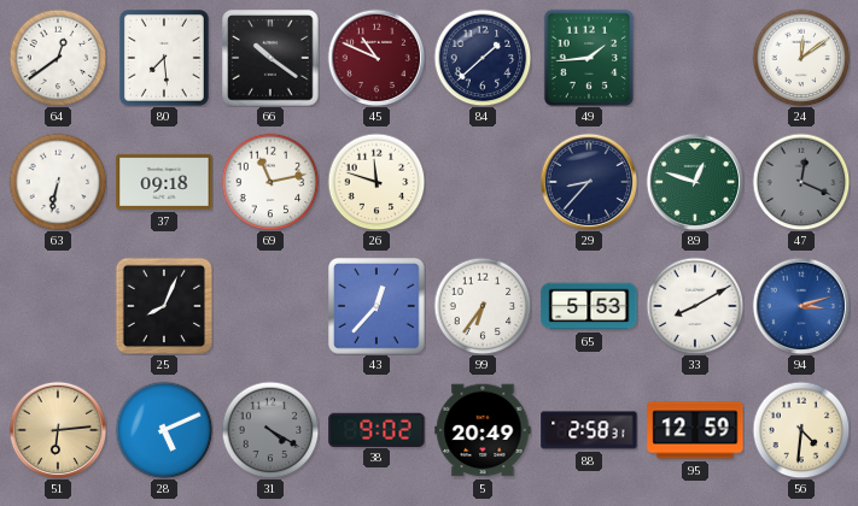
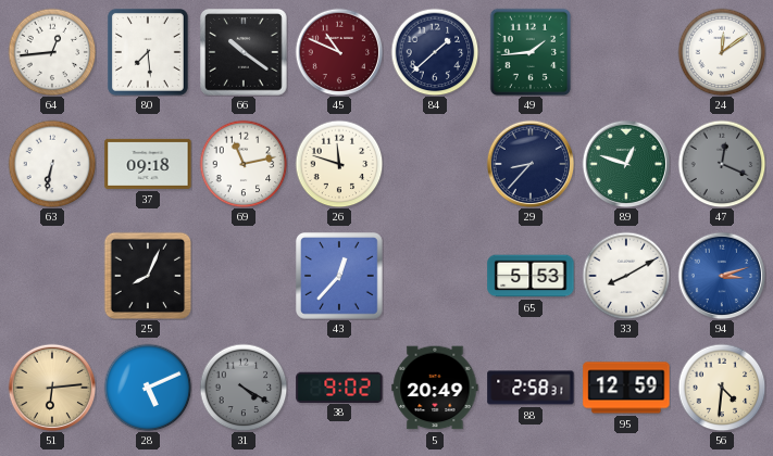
64: 12:39 -> 12:44
99: 6:36 -> none
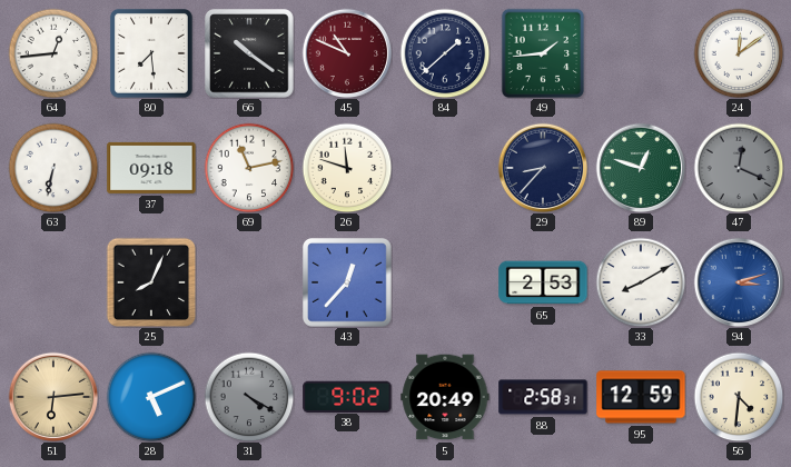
65: 5:53 -> 2:53
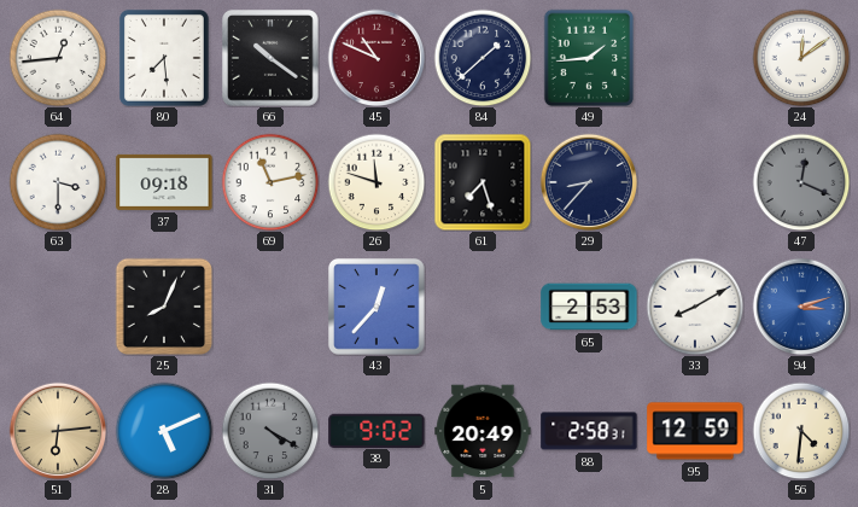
63: 6:32 -> 3:30
61: none -> 7:27
89: 12:48 -> none
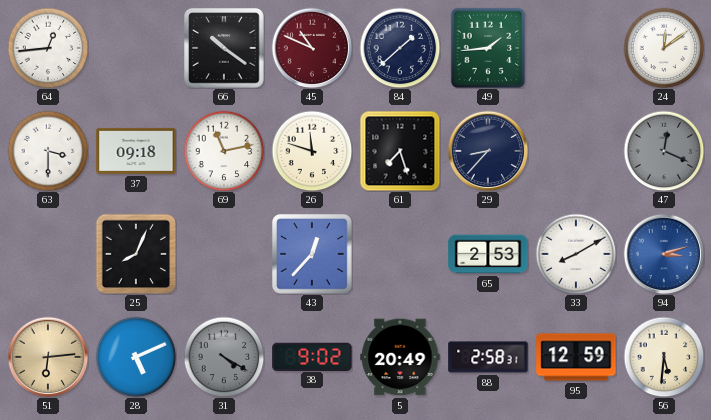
80: 7:29 -> none
56: 4:31 -> 5:31
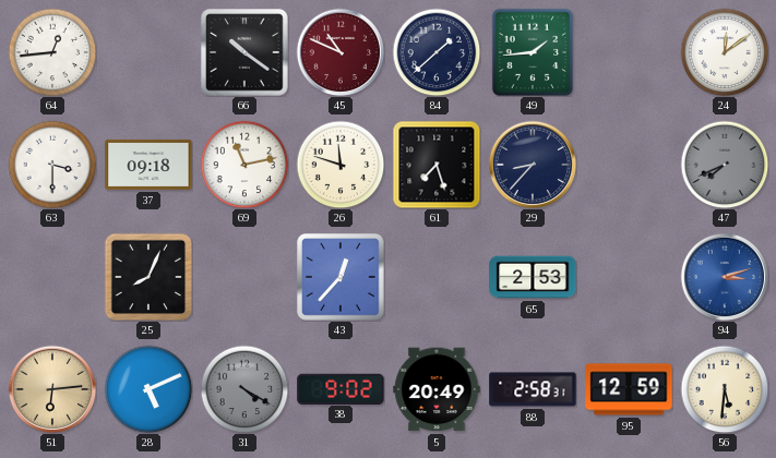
47: 12:19 -> 7:41
33: 8:10 -> none
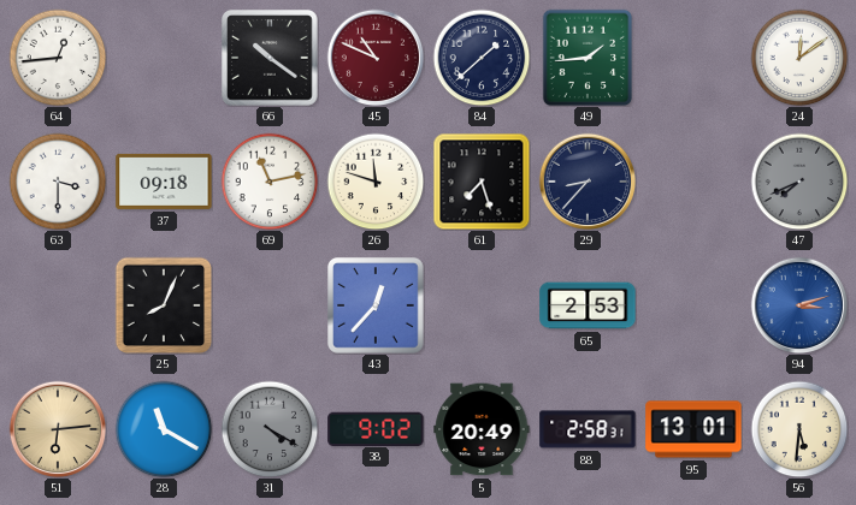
28: 5:11 -> 11:20
95: 12:59 -> 13:01
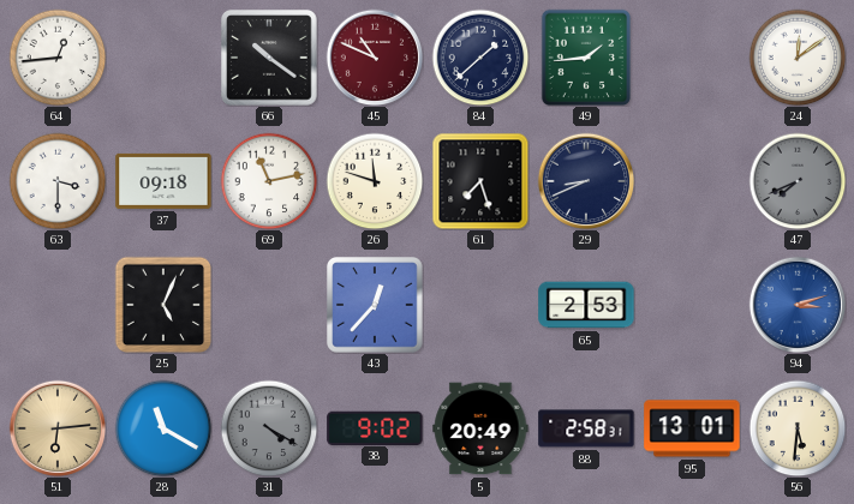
29: 8:37 -> 8:41
25: 8:04 -> 5:04
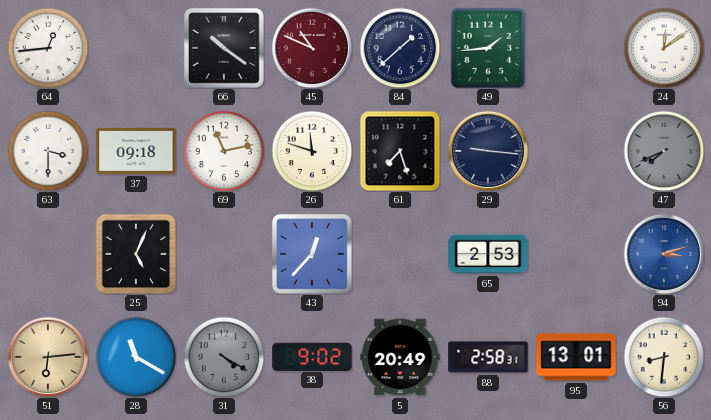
29: 8:41 -> 9:16
56: 5:31 -> 8:31
